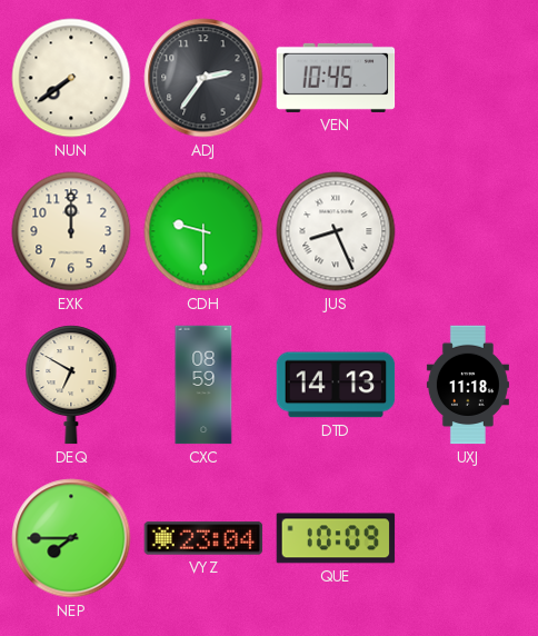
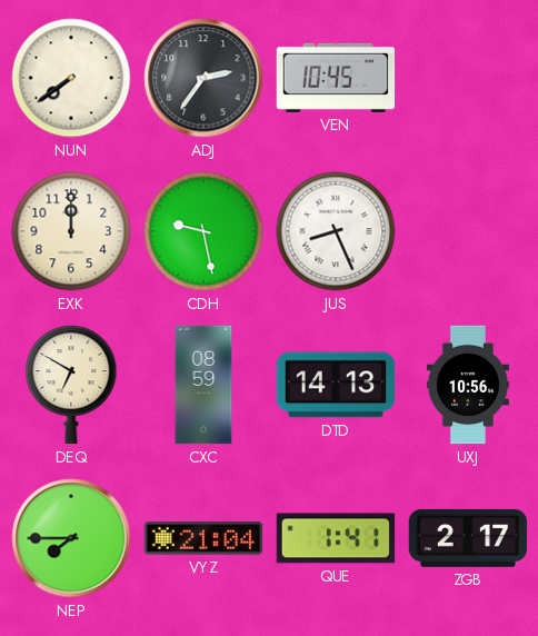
CDH: 9:30 -> 9:28
UXJ: 11:18 -> 10:56
VYZ: 23:04 -> 21:04
QUE: 10:09 -> 1:41
ZGB: none -> 2:17
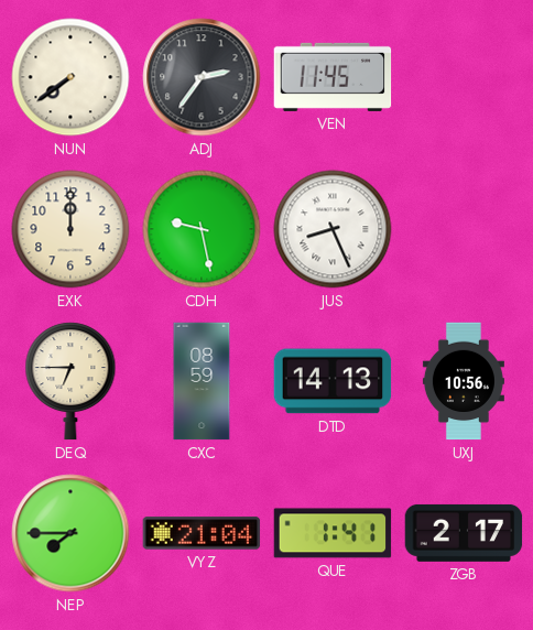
VEN: 10:45 -> 11:45
DEQ: 6:50 -> 6:45
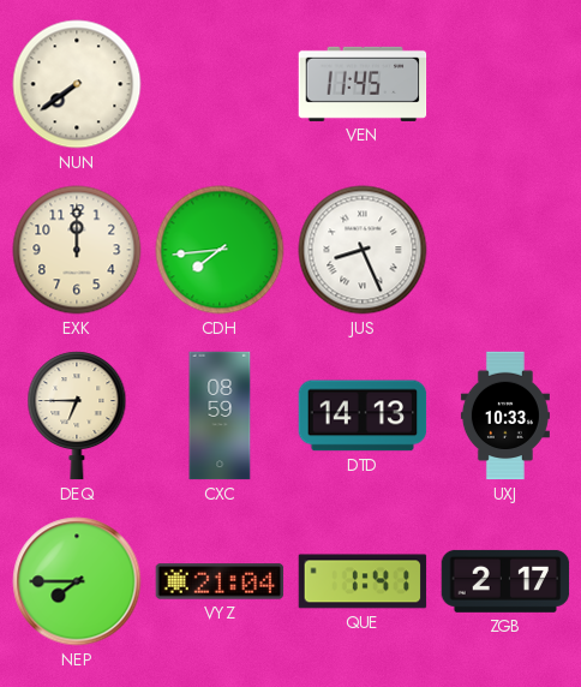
ADJ: 2:36 -> none
CDH: 9:28 -> 7:44
UXJ: 10:56 -> 10:33
